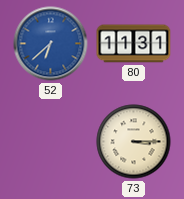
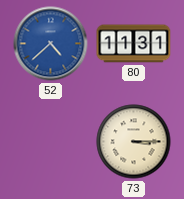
52: 6:38 -> 4:38
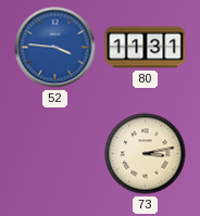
52: 4:38 -> 3:46
73: 3:15 -> 3:13
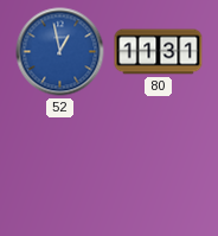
52: 3:46 -> 12:58
73: 3:13 -> none
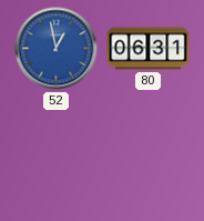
80: 11:31 -> 06:31
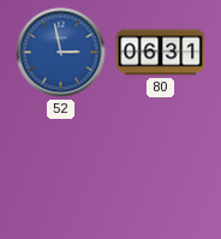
52: 12:58 -> 2:58
